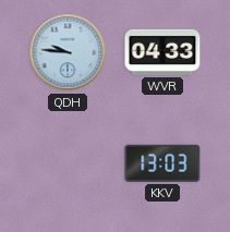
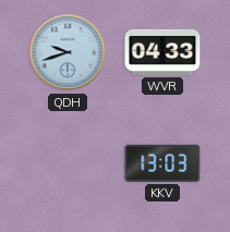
QDH: 9:46 -> 9:42
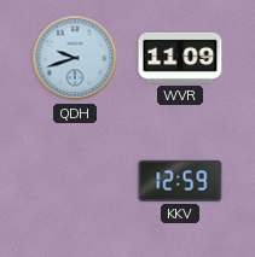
WVR: 04:33 -> 11:09
KKV: 13:03 -> 12:59
